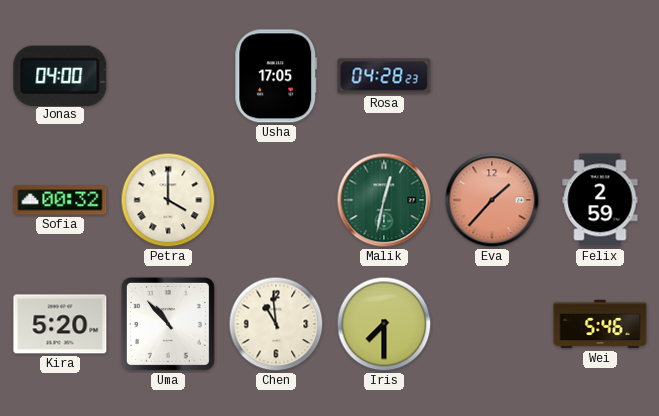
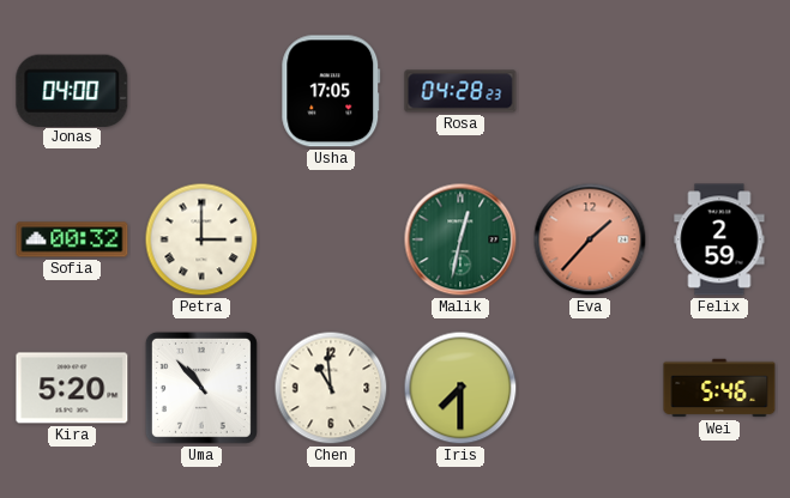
Petra: 4:00 -> 3:00
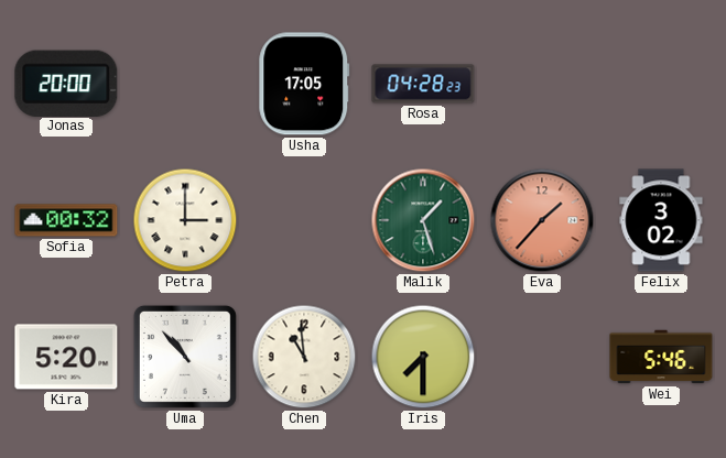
Jonas: 04:00 -> 20:00
Malik: 12:32 -> 1:27
Felix: 2:59 -> 3:02
